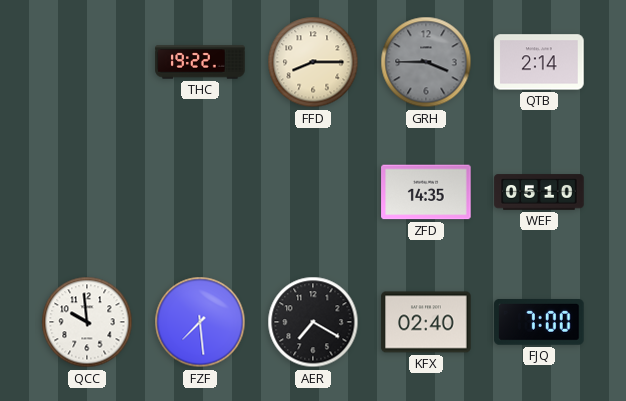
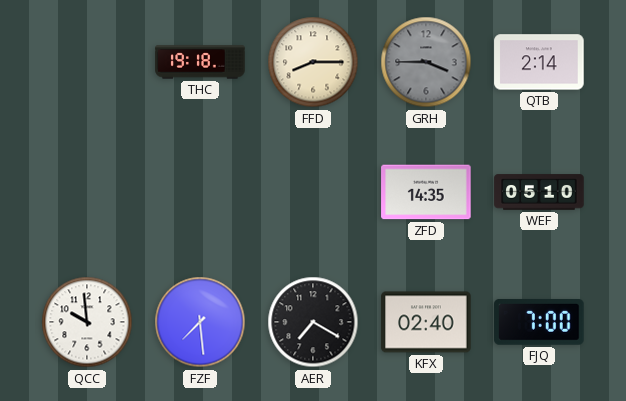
THC: 19:22 -> 19:18
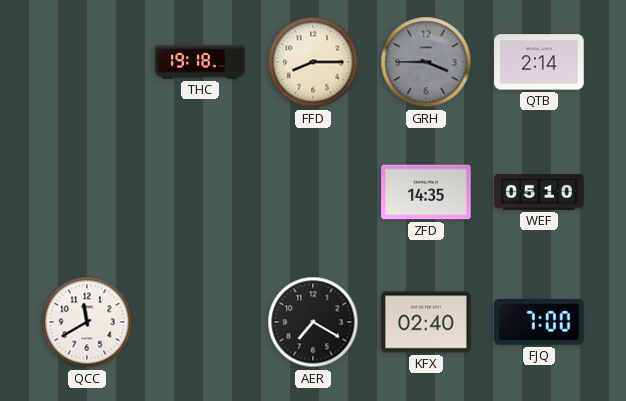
QCC: 9:59 -> 11:40
FZF: 7:29 -> none
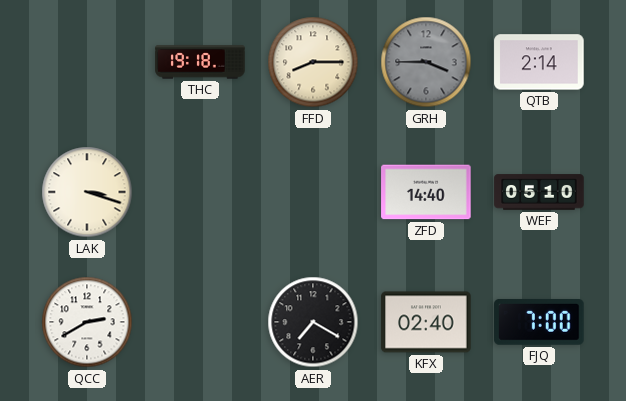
LAK: none -> 3:18
ZFD: 14:35 -> 14:40
QCC: 11:40 -> 2:40
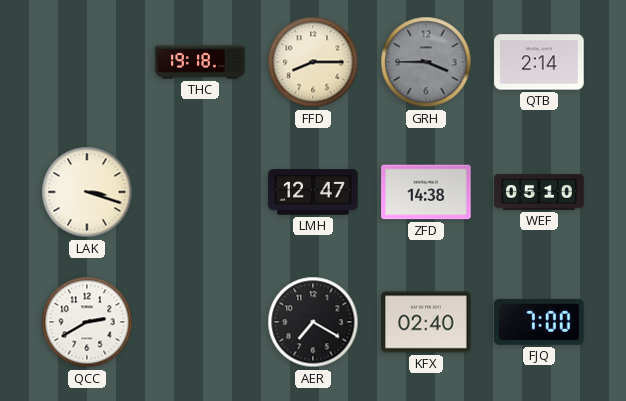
LMH: none -> 12:47
ZFD: 14:40 -> 14:38
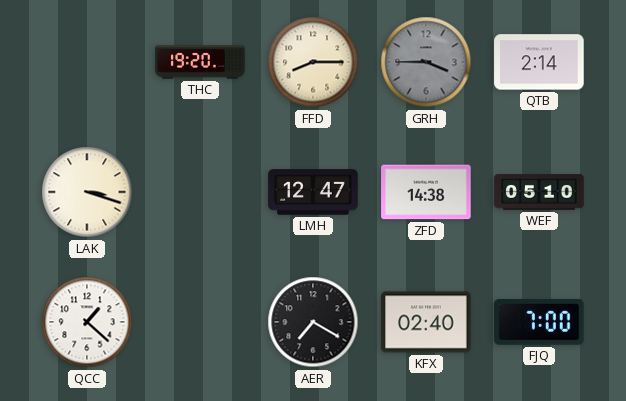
THC: 19:18 -> 19:20
QCC: 2:40 -> 1:22
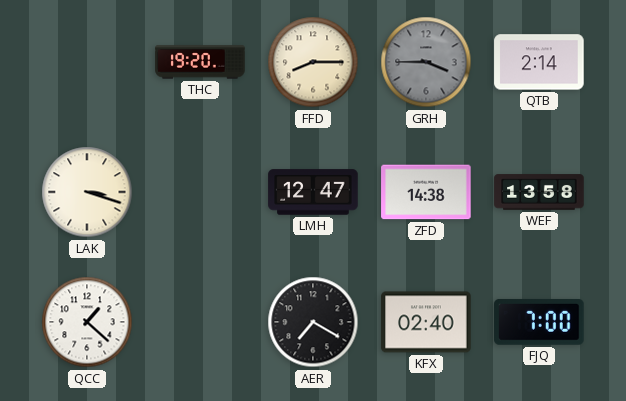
WEF: 05:10 -> 13:58
